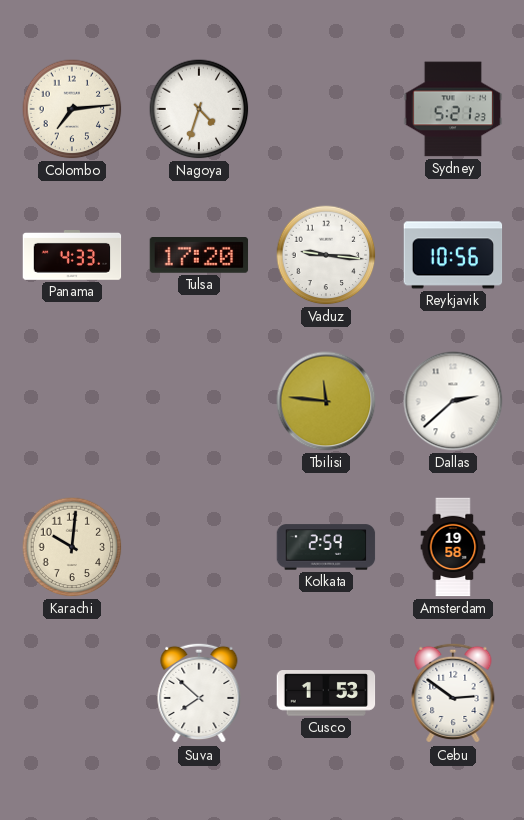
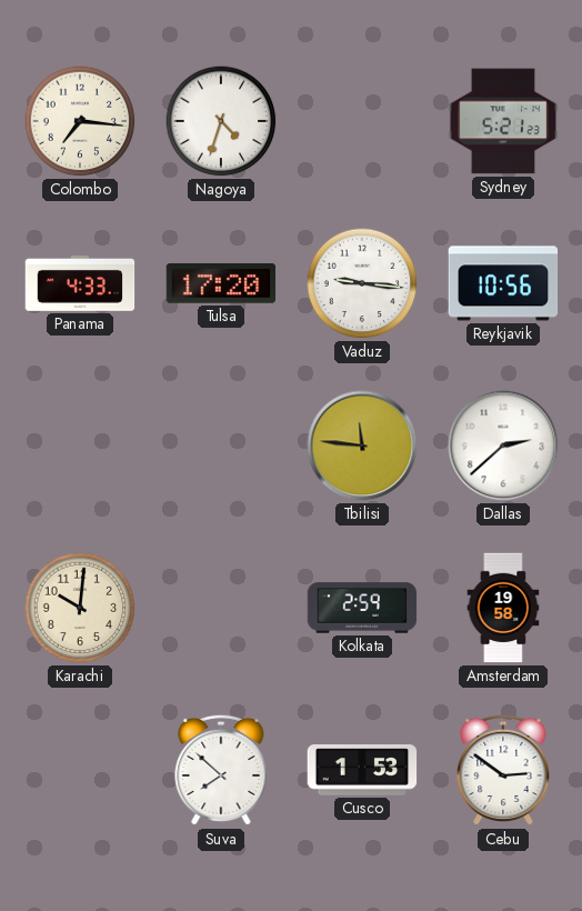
Colombo: 7:14 -> 7:16
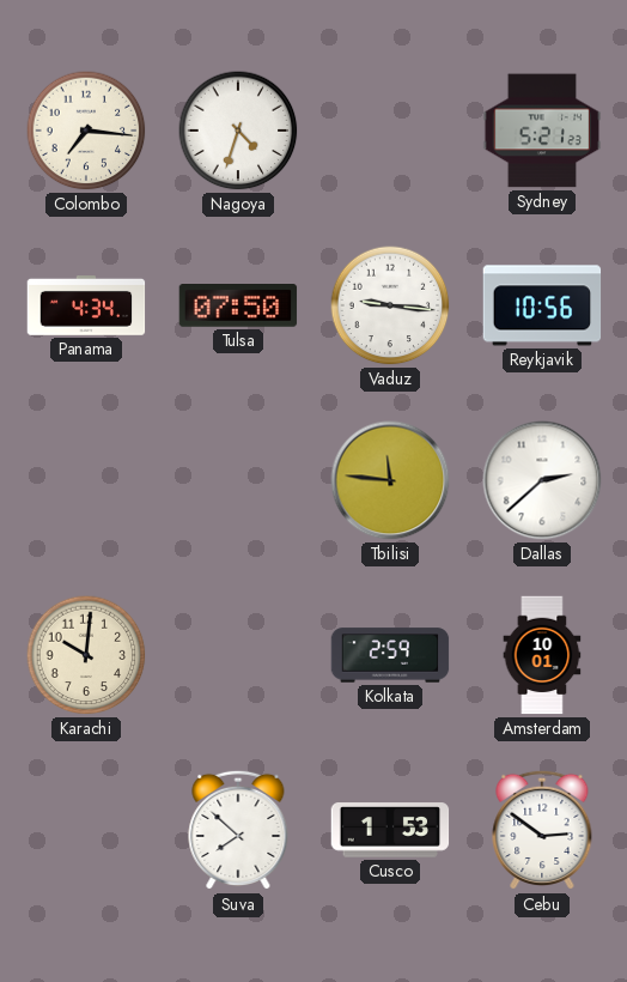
Panama: 4:33 -> 4:34
Tulsa: 17:20 -> 07:50
Amsterdam: 19:58 -> 10:01
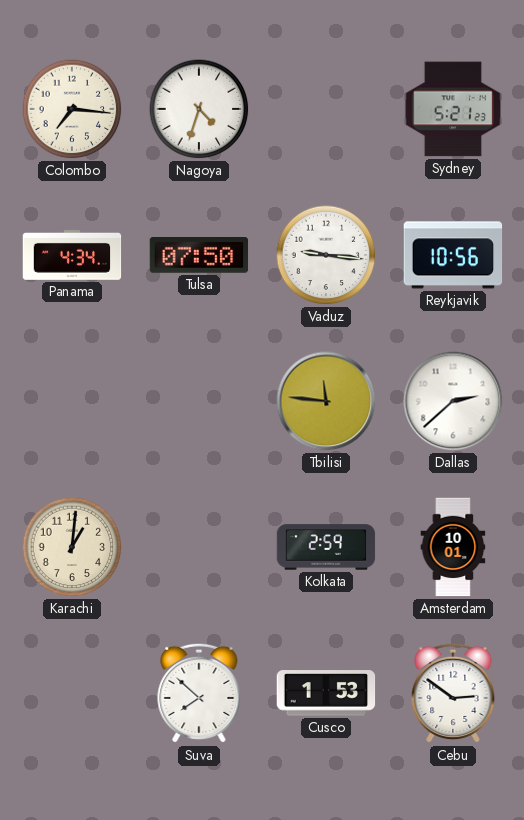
Karachi: 10:01 -> 1:01
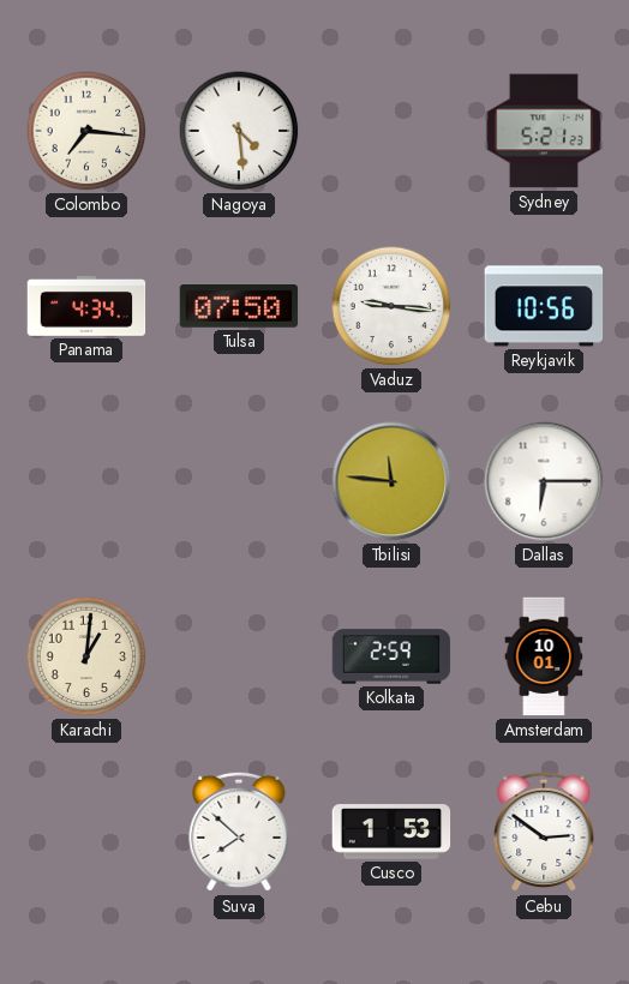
Nagoya: 4:33 -> 4:29
Dallas: 2:38 -> 6:15
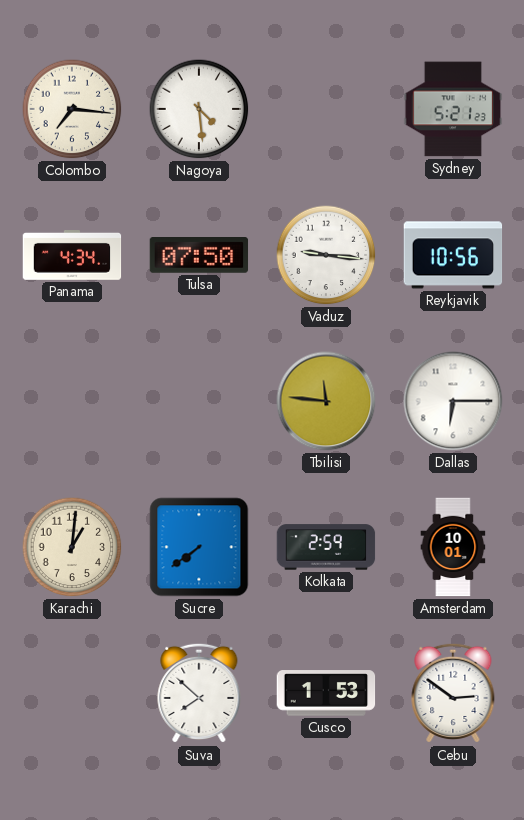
Sucre: none -> 7:39
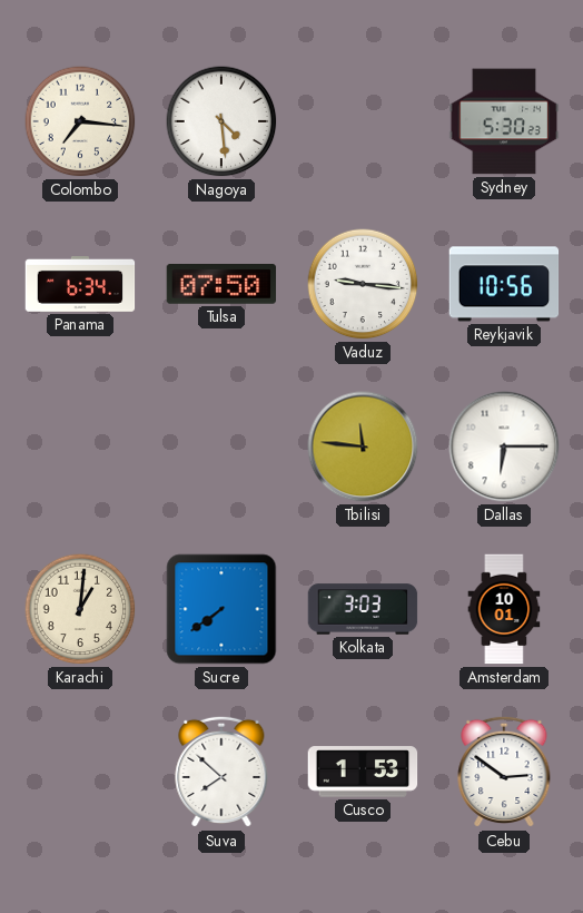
Sydney: 5:21 -> 5:30
Panama: 4:34 -> 6:34
Kolkata: 2:59 -> 3:03
